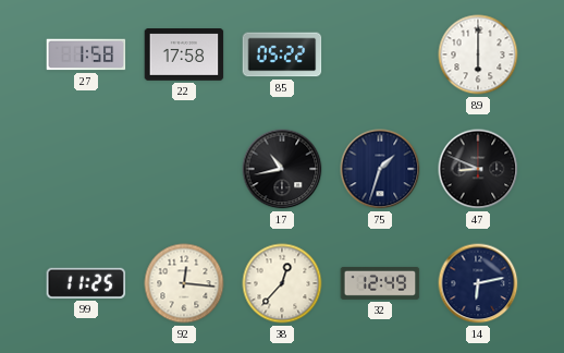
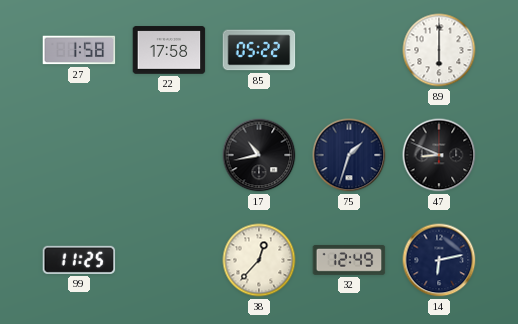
92: 12:16 -> none
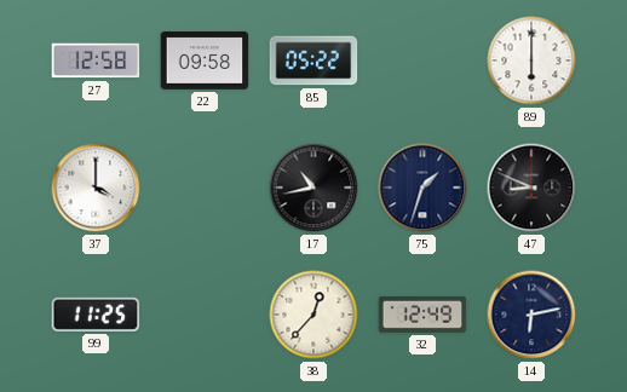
27: 1:58 -> 12:58
22: 17:58 -> 09:58
37: none -> 4:00
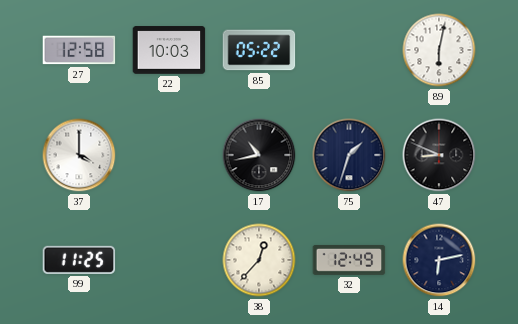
22: 09:58 -> 10:03
89: 6:00 -> 6:02
